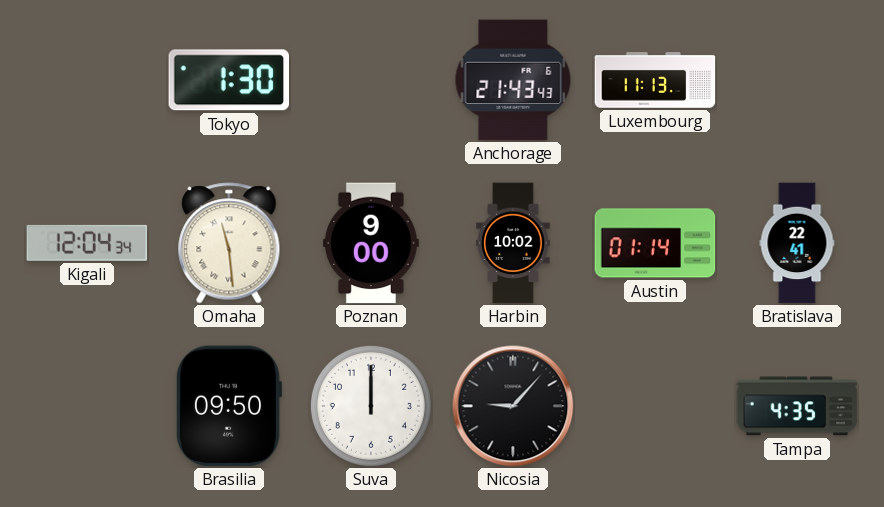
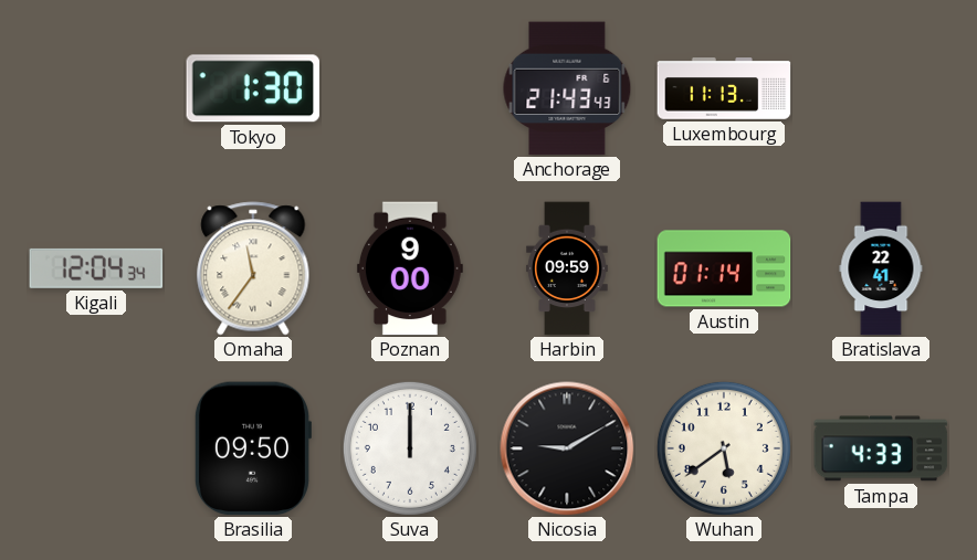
Omaha: 11:29 -> 11:36
Harbin: 10:02 -> 09:59
Nicosia: 9:07 -> 9:10
Wuhan: none -> 5:39
Tampa: 4:35 -> 4:33
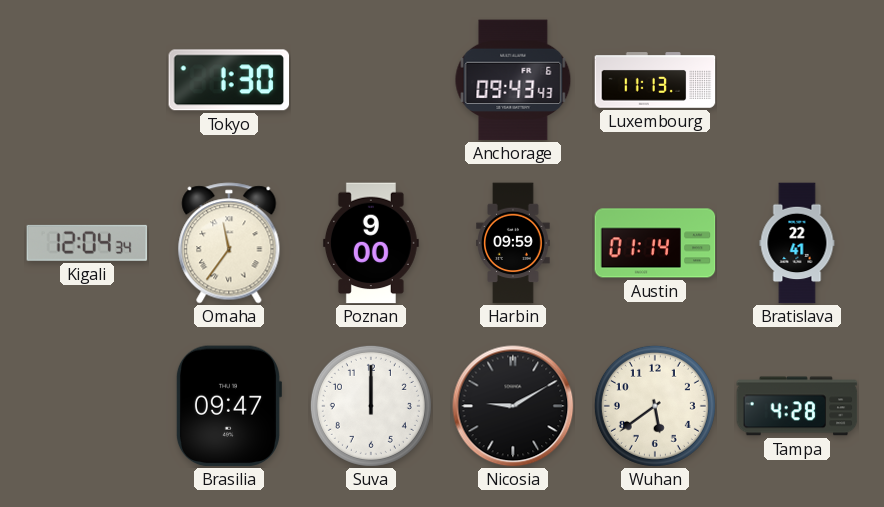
Anchorage: 21:43 -> 09:43
Brasilia: 09:50 -> 09:47
Tampa: 4:33 -> 4:28
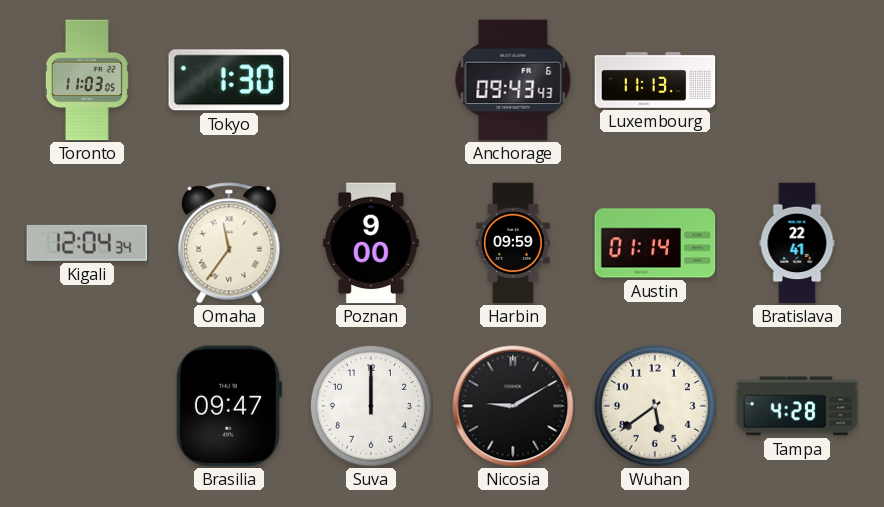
Toronto: none -> 11:03
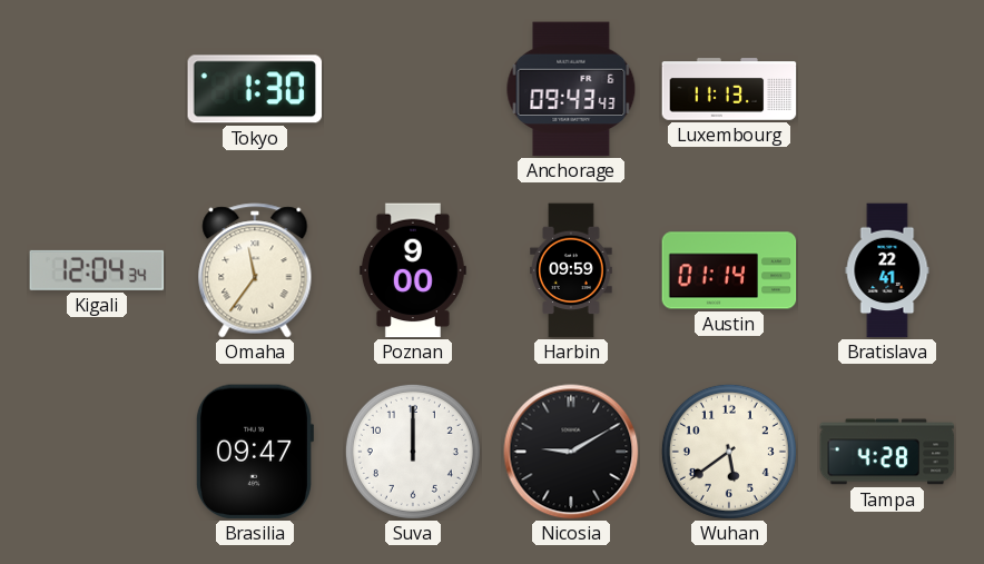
Toronto: 11:03 -> none
